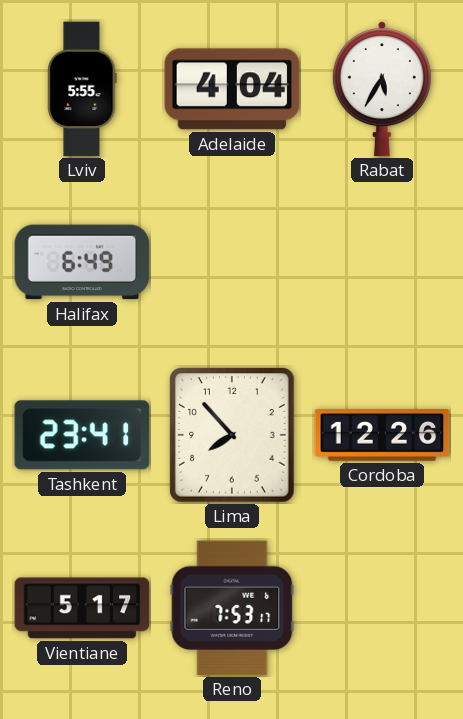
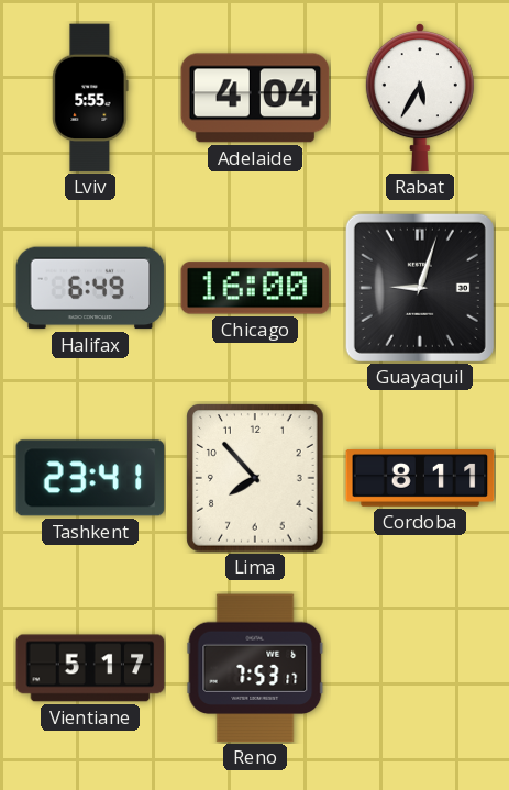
Chicago: none -> 16:00
Guayaquil: none -> 9:03
Cordoba: 12:26 -> 8:11
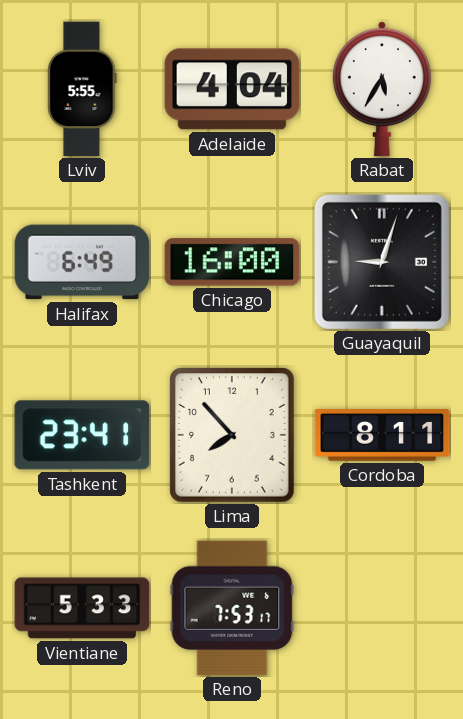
Vientiane: 5:17 -> 5:33
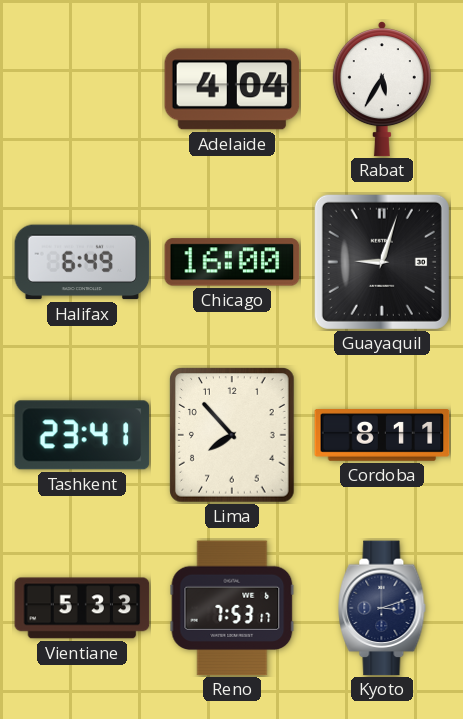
Lviv: 5:55 -> none
Kyoto: none -> 3:12
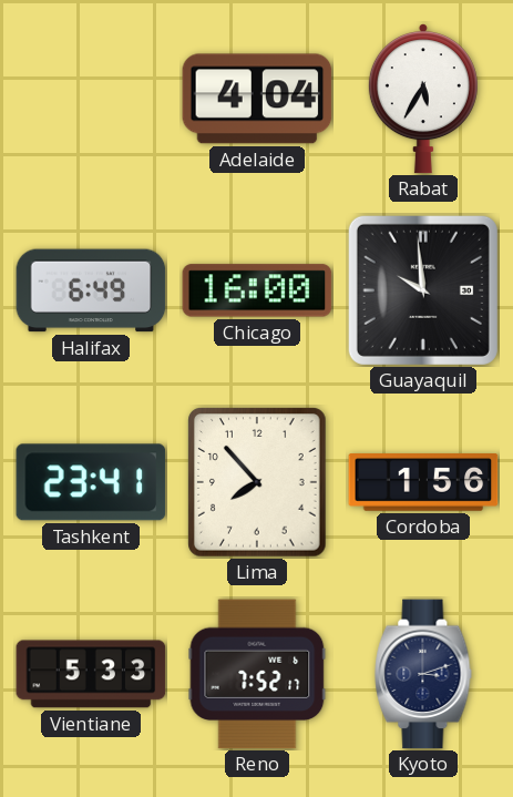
Guayaquil: 9:03 -> 9:59
Cordoba: 8:11 -> 1:56
Reno: 7:53 -> 7:52
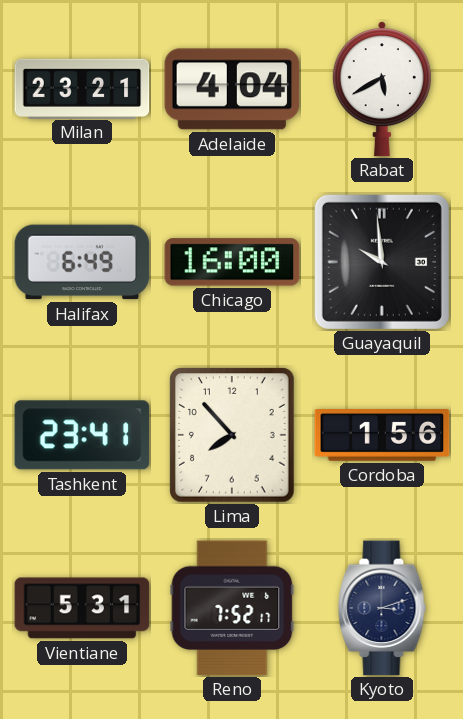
Milan: none -> 23:21
Rabat: 5:35 -> 5:40
Vientiane: 5:33 -> 5:31
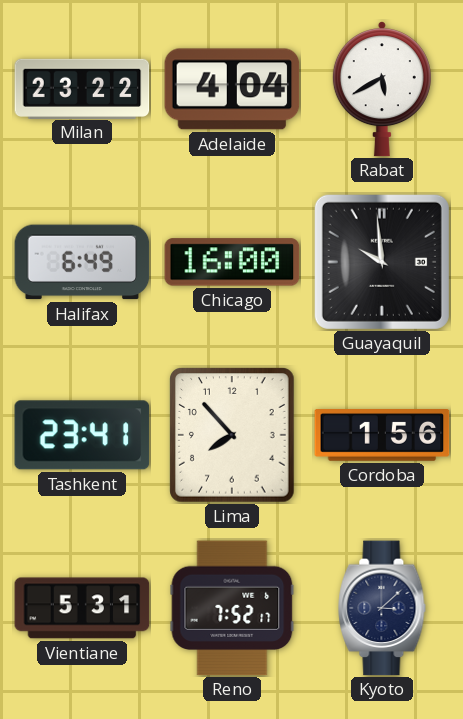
Milan: 23:21 -> 23:22
Kyoto: 3:12 -> 3:08
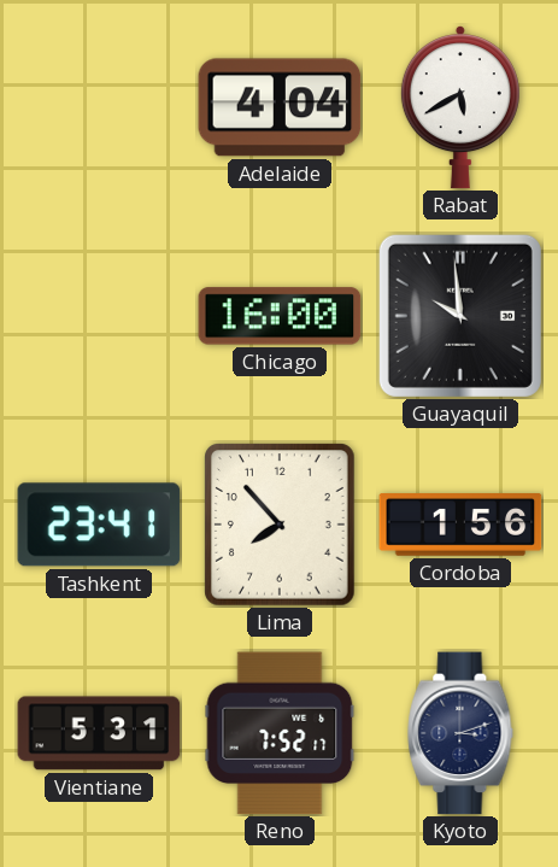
Milan: 23:22 -> none
Halifax: 6:49 -> none
Kyoto: 3:08 -> 3:12
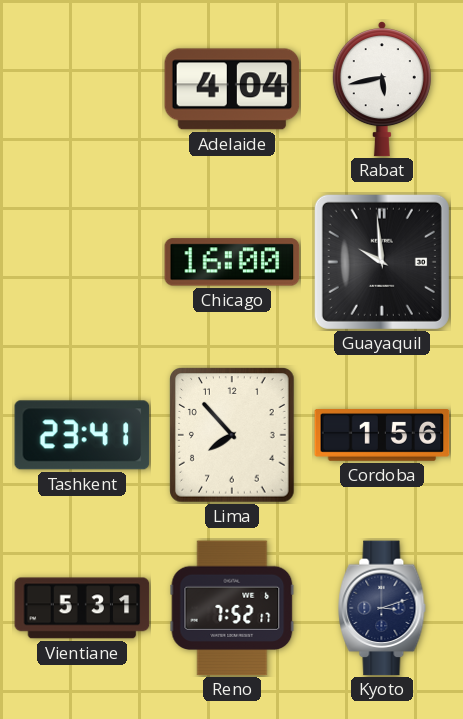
Rabat: 5:40 -> 5:43
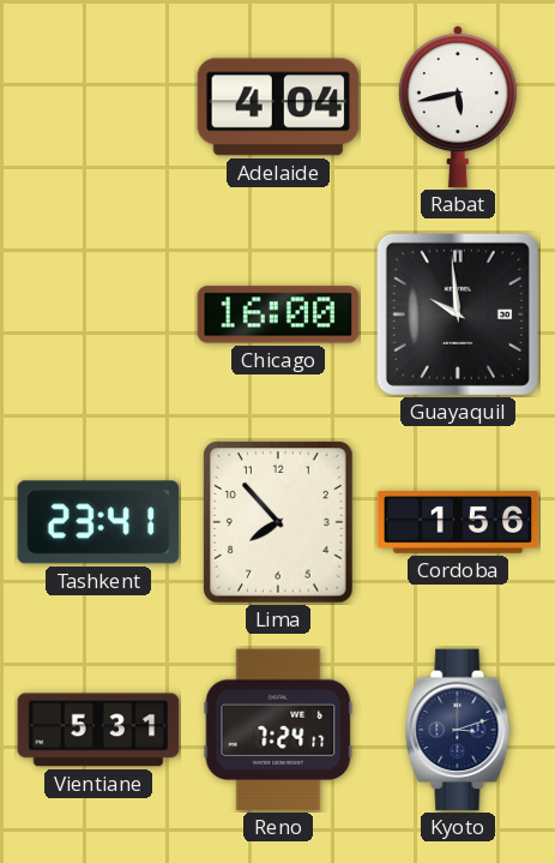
Reno: 7:52 -> 7:24
